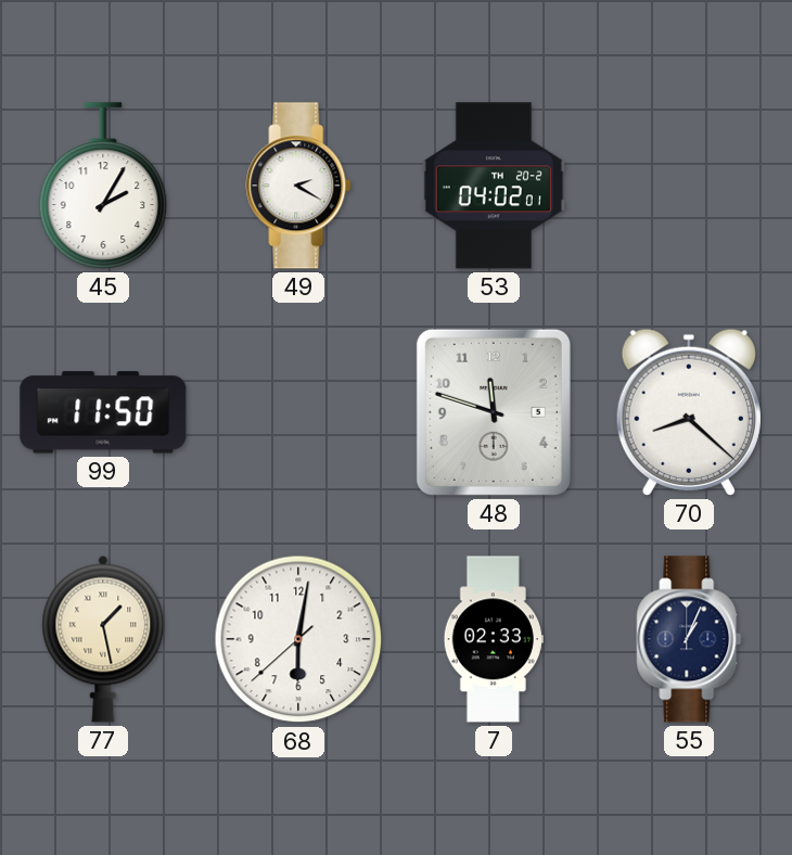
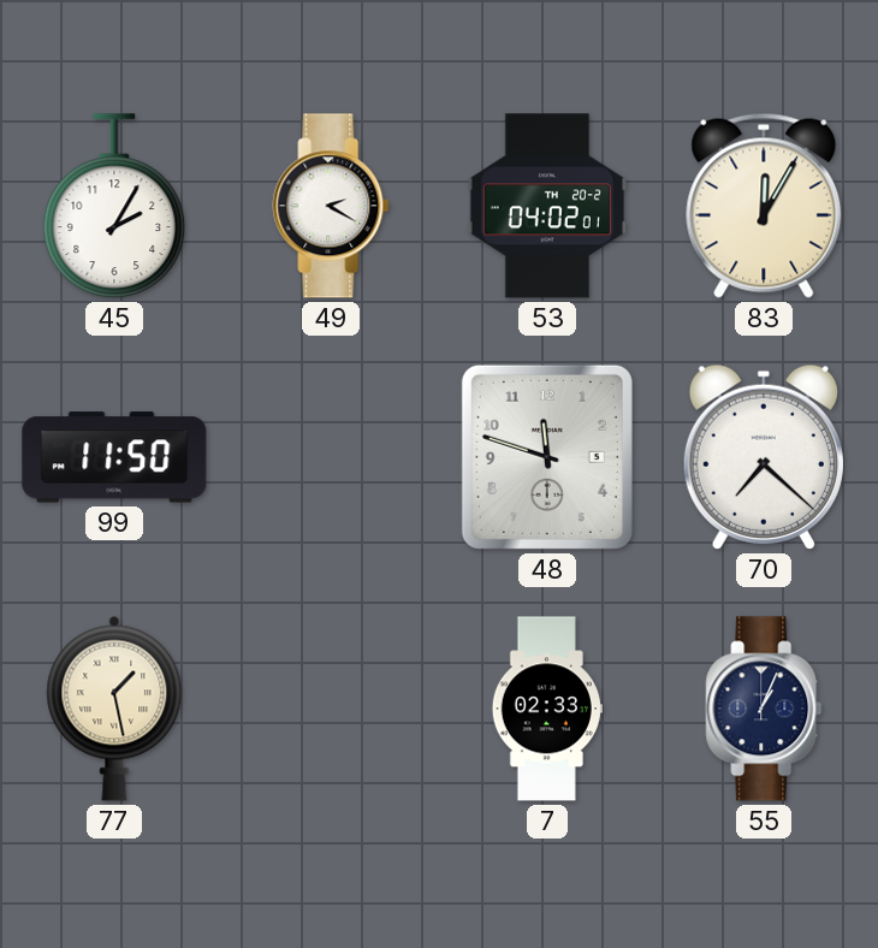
83: none -> 12:05
70: 8:22 -> 7:22
68: 6:01 -> none
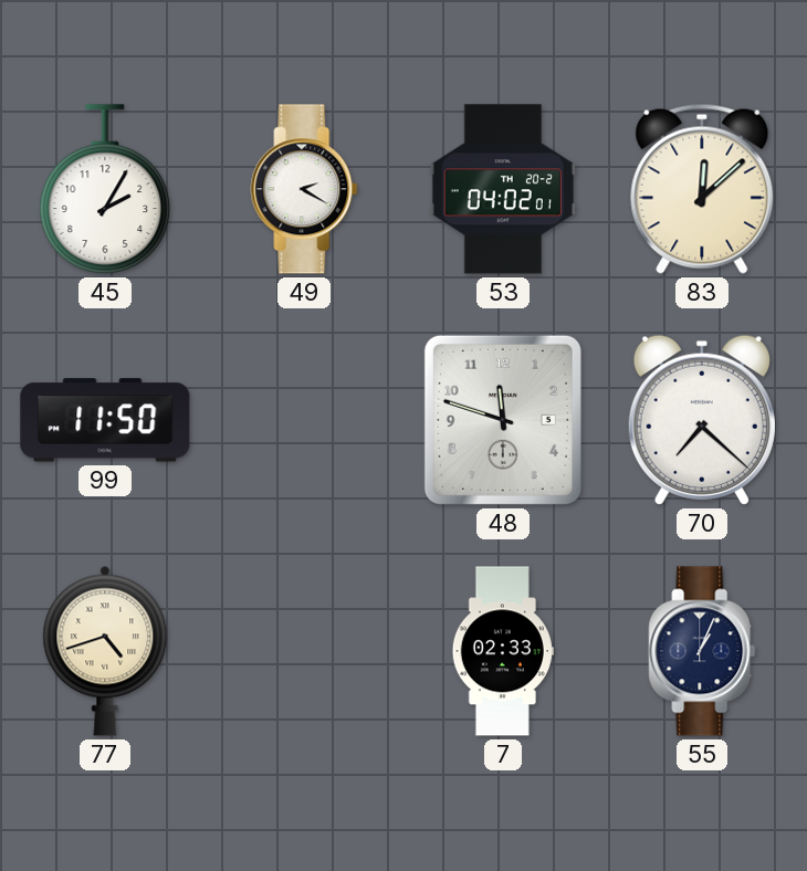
83: 12:05 -> 12:08
77: 1:28 -> 4:42
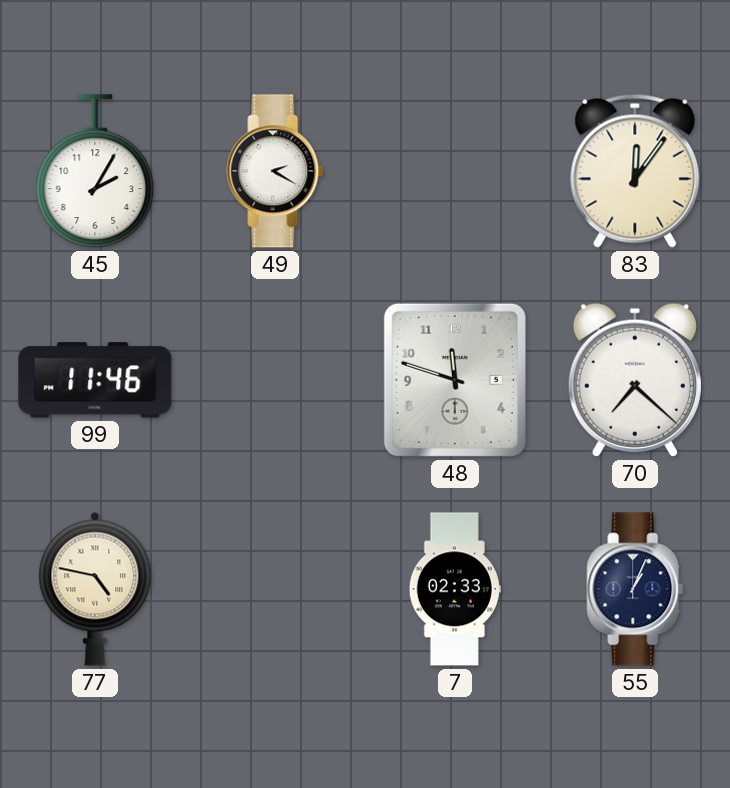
53: 04:02 -> none
83: 12:08 -> 12:06
99: 11:50 -> 11:46
77: 4:42 -> 4:47
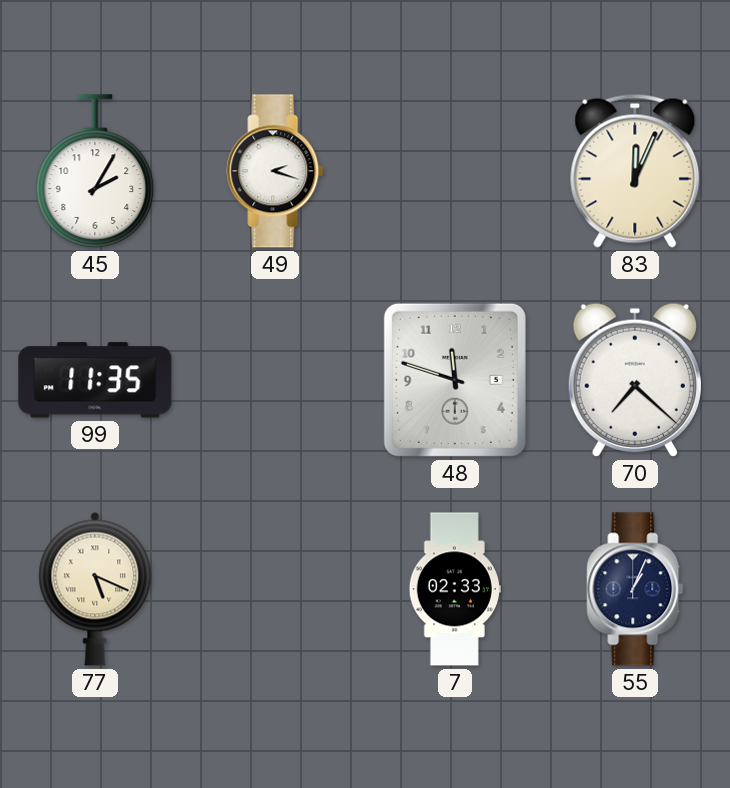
49: 2:20 -> 2:18
83: 12:06 -> 12:04
99: 11:46 -> 11:35
77: 4:47 -> 5:19
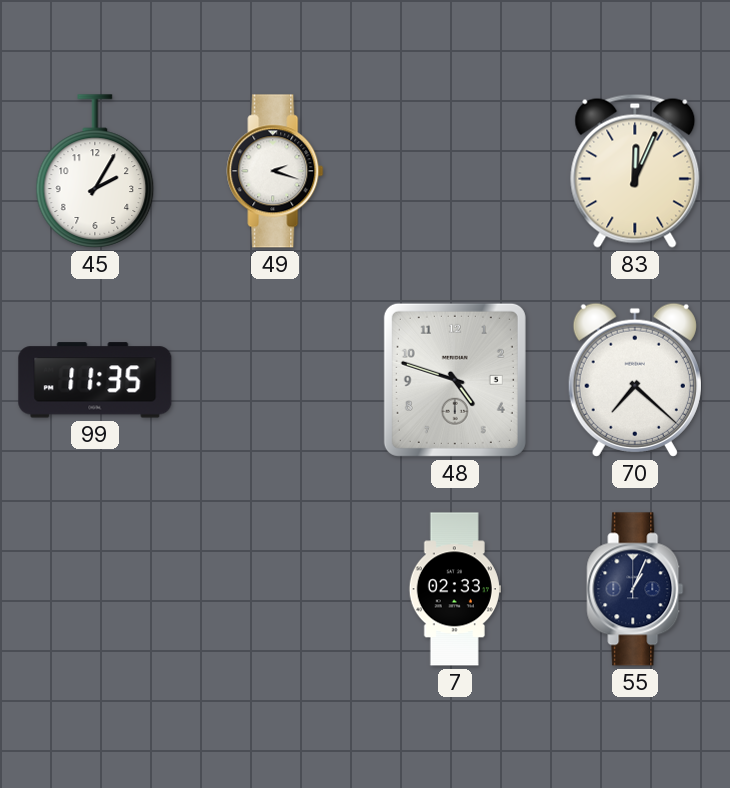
48: 11:48 -> 4:48
77: 5:19 -> none
